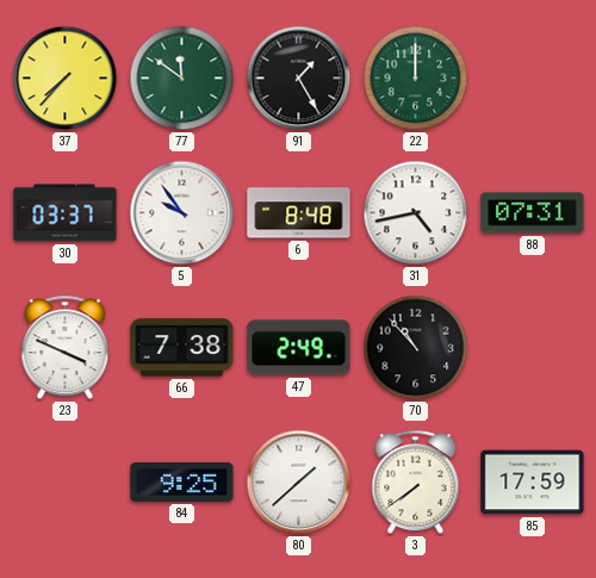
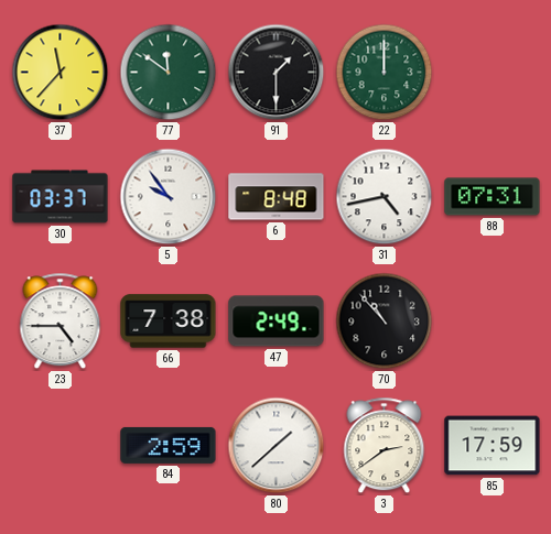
37: 7:37 -> 11:37
91: 1:25 -> 1:30
23: 3:49 -> 4:45
84: 9:25 -> 2:59
3: 7:39 -> 2:39
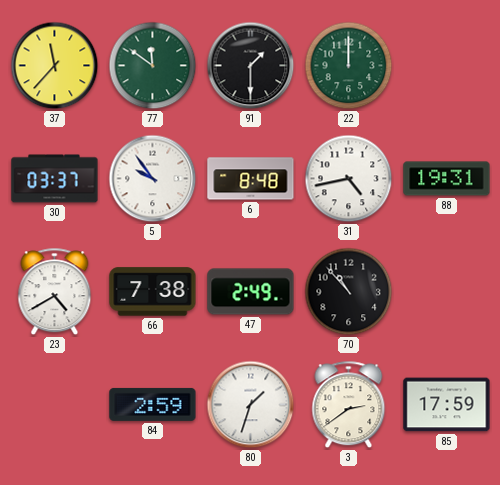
88: 07:31 -> 19:31
23: 4:45 -> 4:40
80: 1:38 -> 1:33
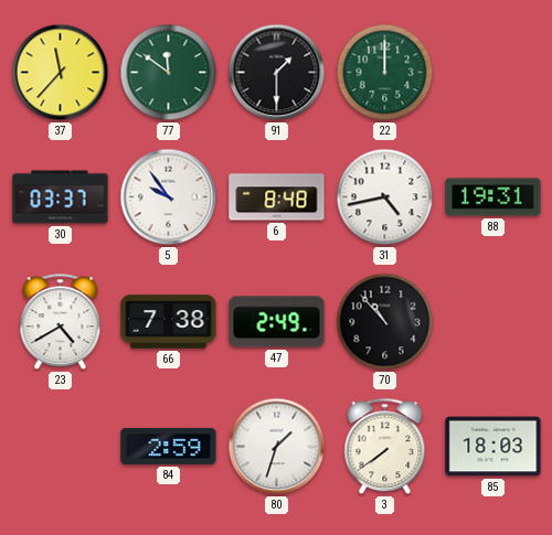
3: 2:39 -> 7:39
85: 17:59 -> 18:03
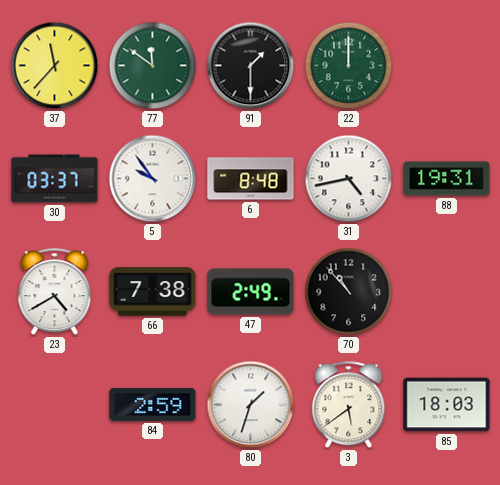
3: 7:39 -> 5:39
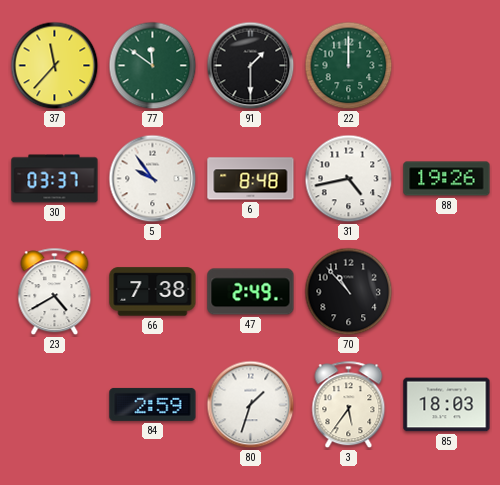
88: 19:31 -> 19:26
3: 5:39 -> 5:36
